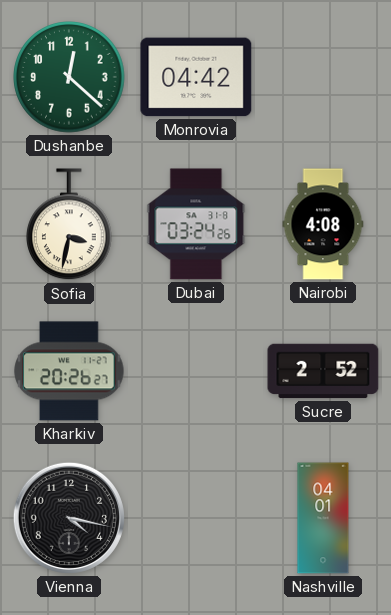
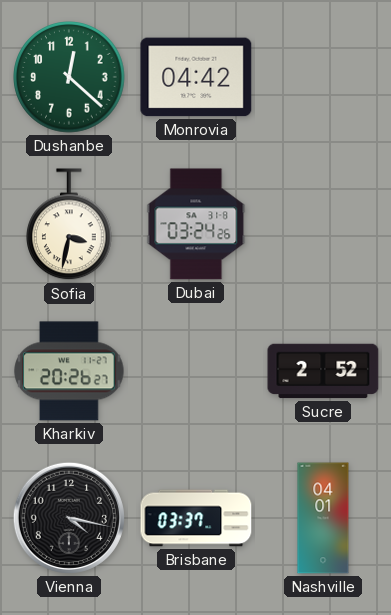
Nairobi: 4:08 -> none
Brisbane: none -> 03:37
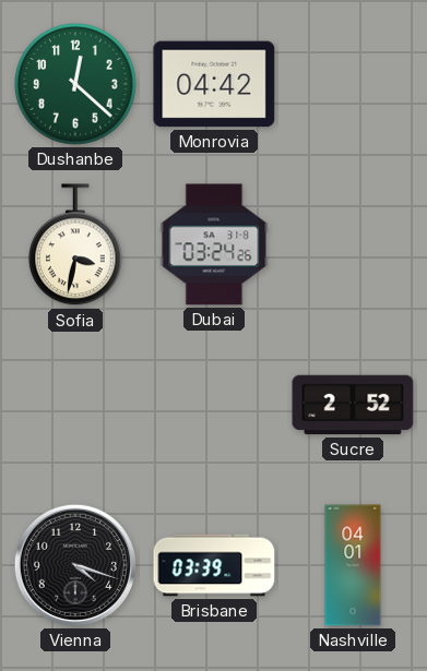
Kharkiv: 20:26 -> none
Vienna: 4:17 -> 4:18
Brisbane: 03:37 -> 03:39
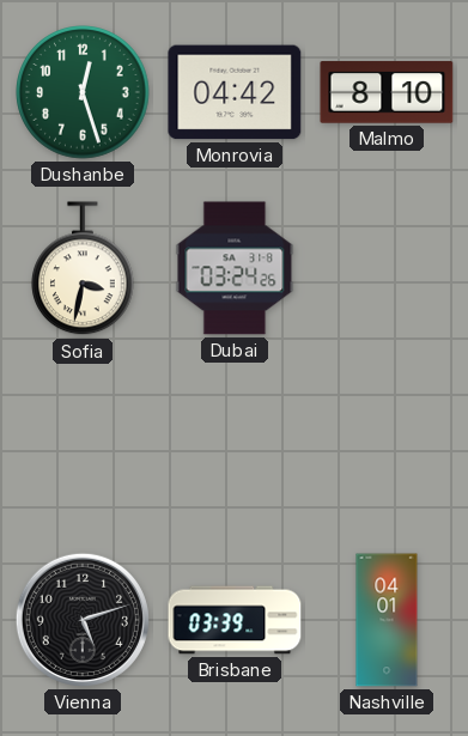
Dushanbe: 12:22 -> 12:27
Malmo: none -> 8:10
Sucre: 2:52 -> none
Vienna: 4:18 -> 5:12
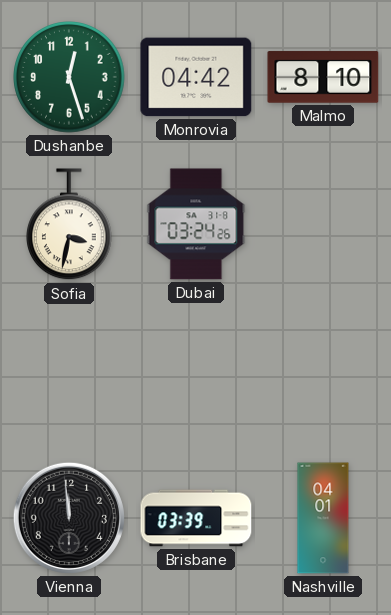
Vienna: 5:12 -> 11:59
